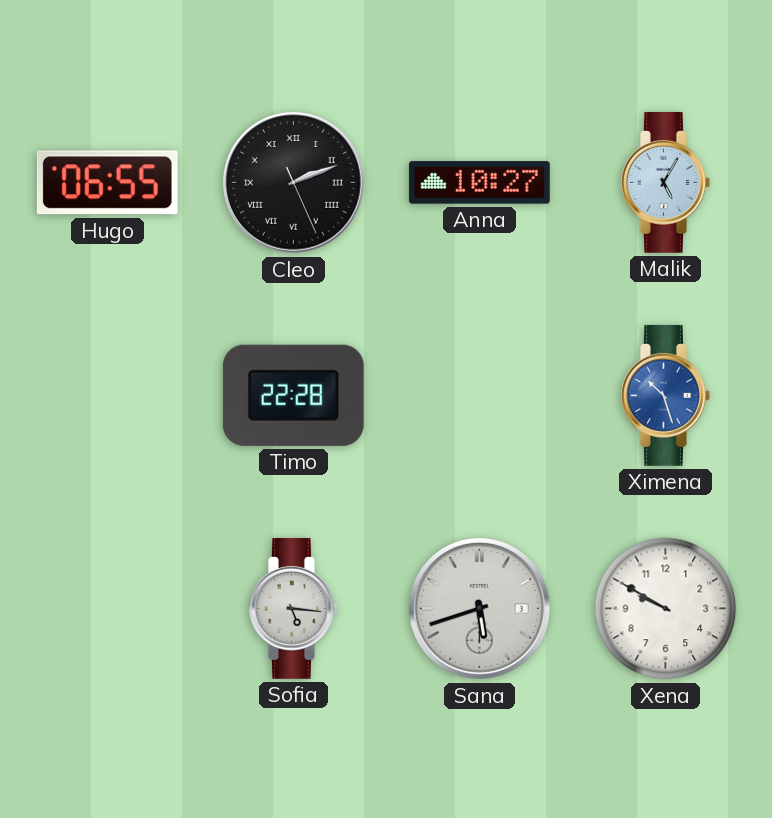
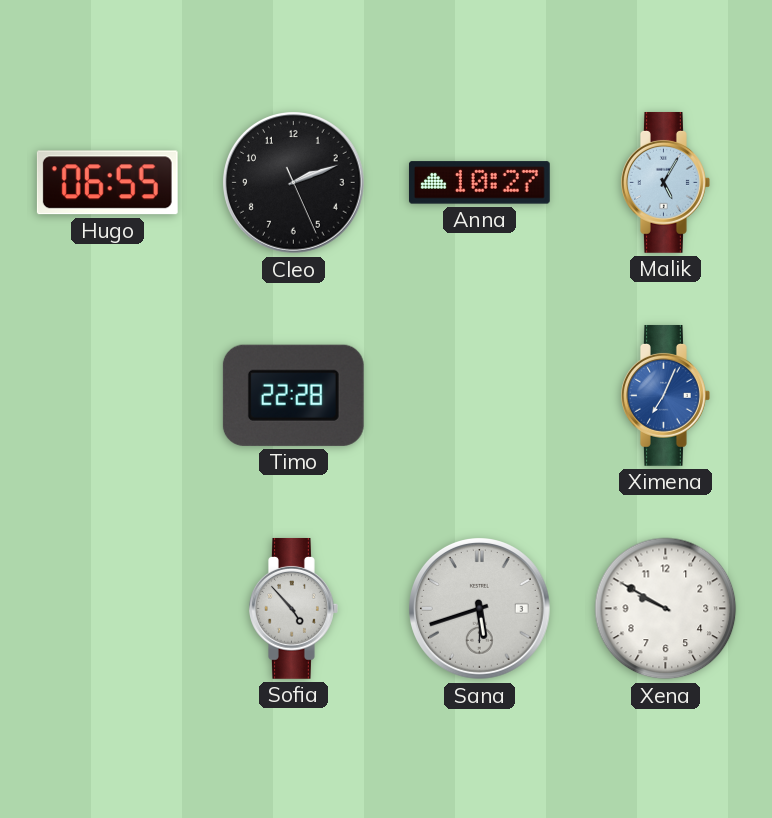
Cleo numerals: Roman -> Arabic
Ximena: 10:27 -> 7:04
Sofia: 5:16 -> 4:53
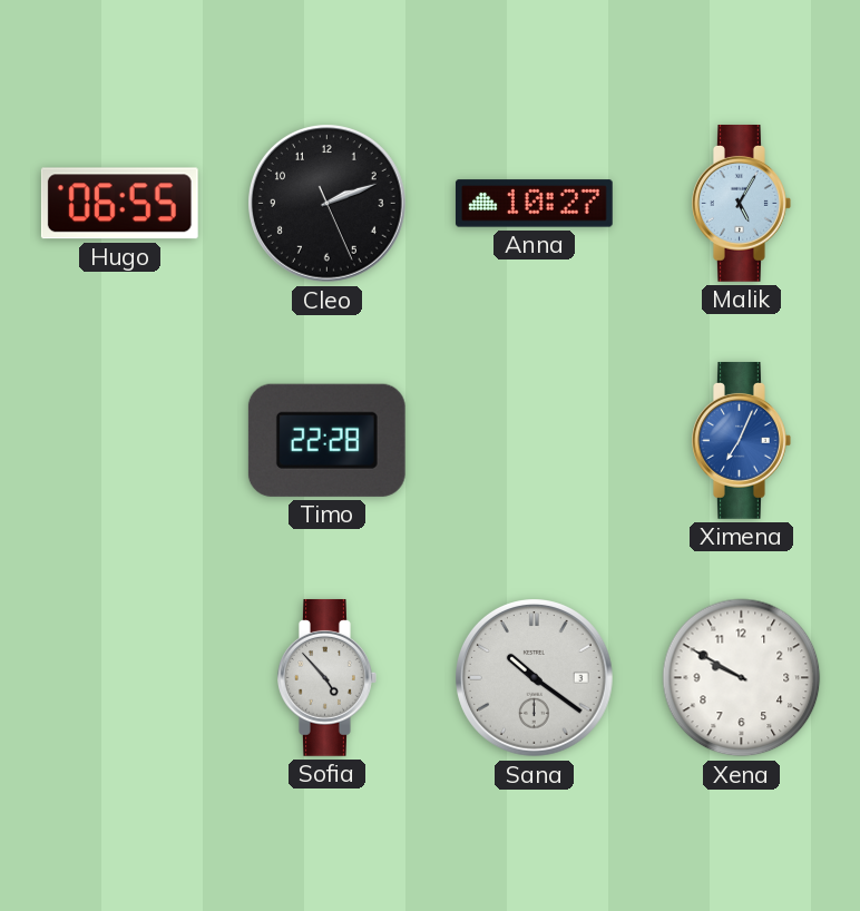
Sana: 5:42 -> 10:21
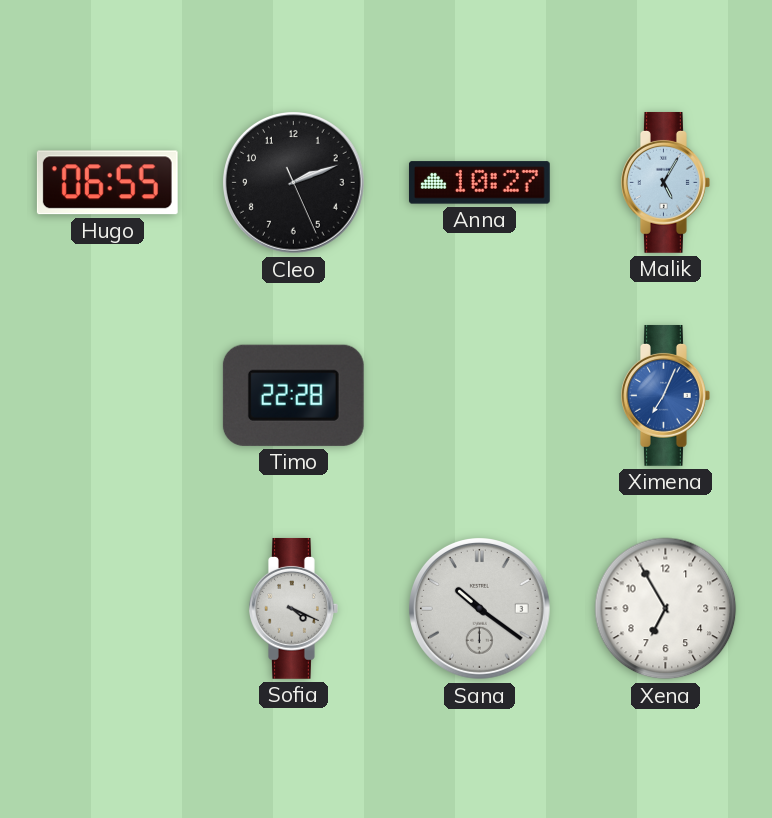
Sofia: 4:53 -> 4:19
Xena: 9:50 -> 6:55
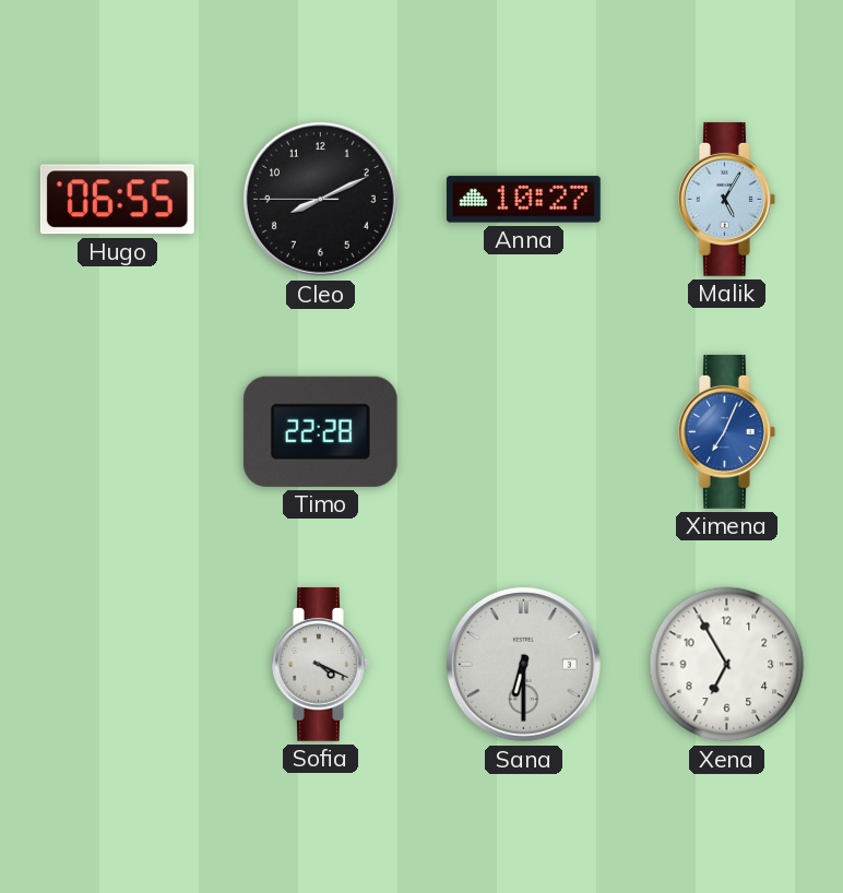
Cleo: 2:11 -> 8:10
Sana: 10:21 -> 6:30
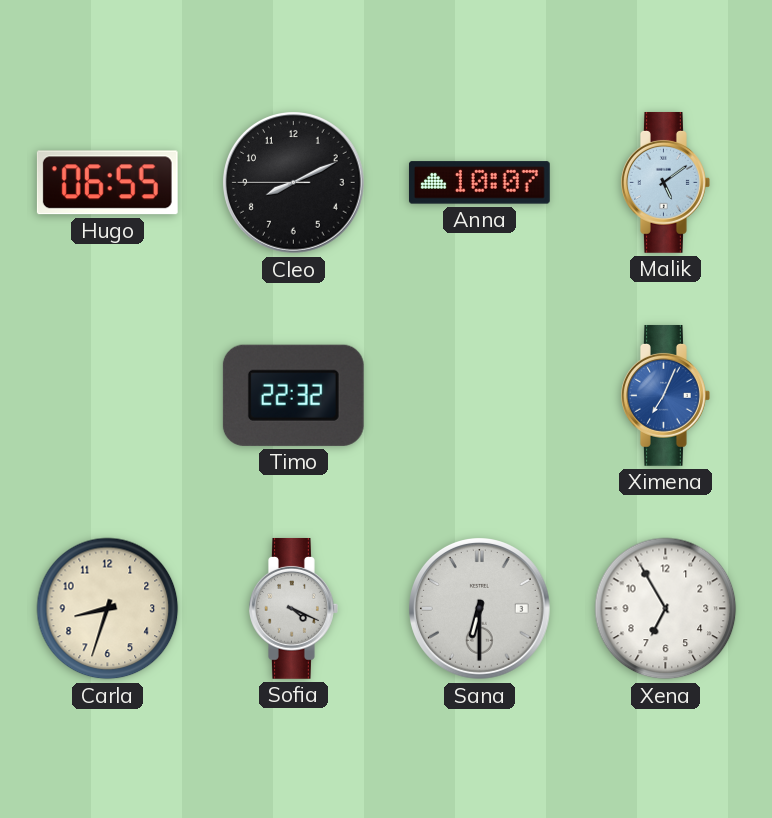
Anna: 10:27 -> 10:07
Malik: 5:05 -> 5:09
Timo: 22:28 -> 22:32
Carla: none -> 8:33
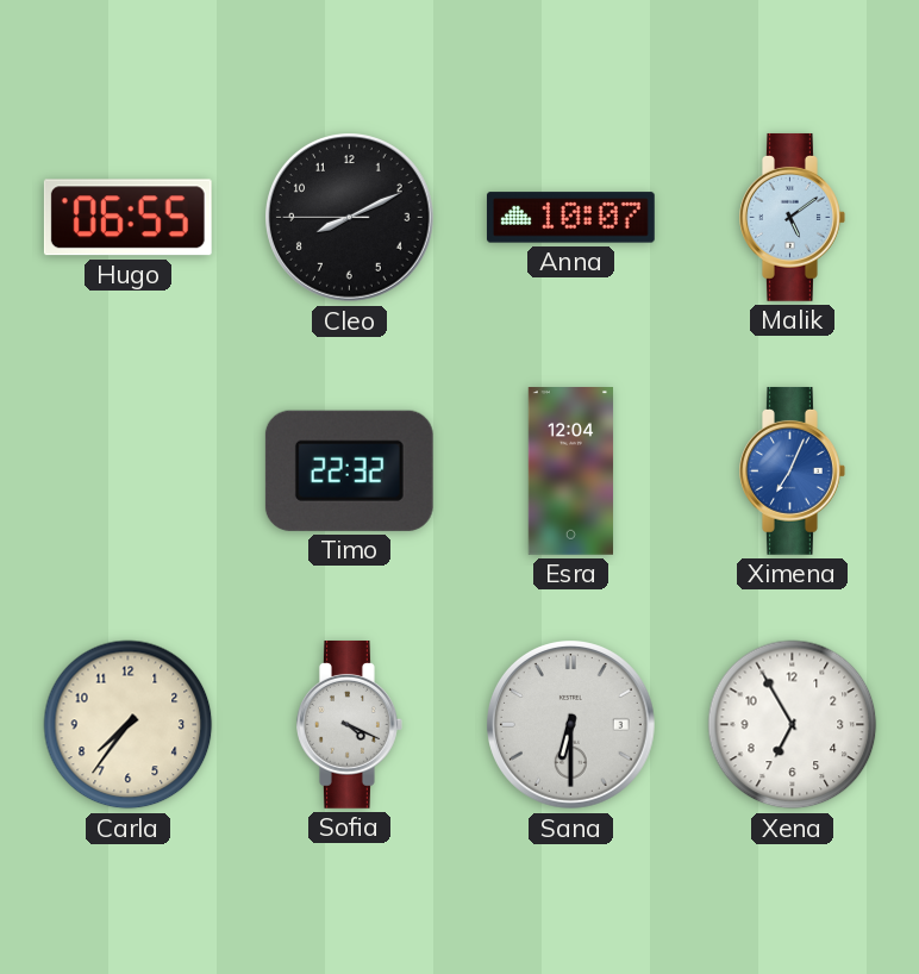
Esra: none -> 12:04
Carla: 8:33 -> 7:36
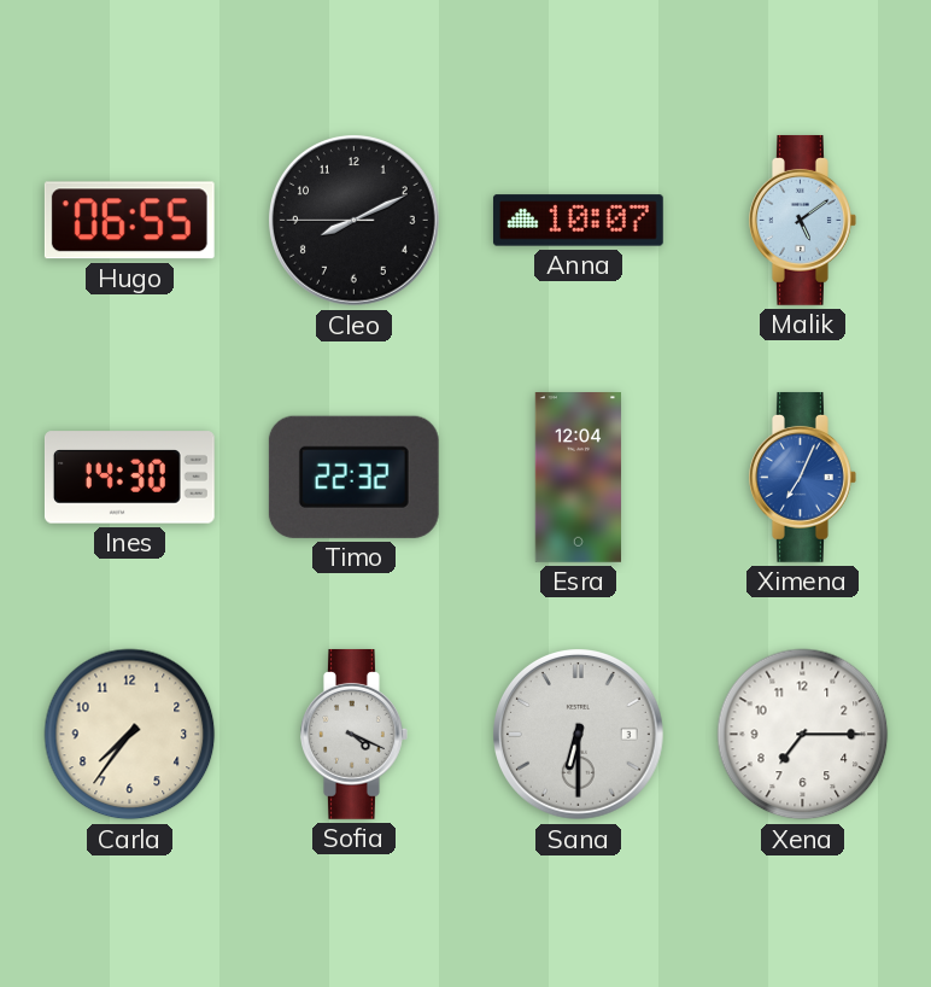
Ines: none -> 14:30
Xena: 6:55 -> 7:15
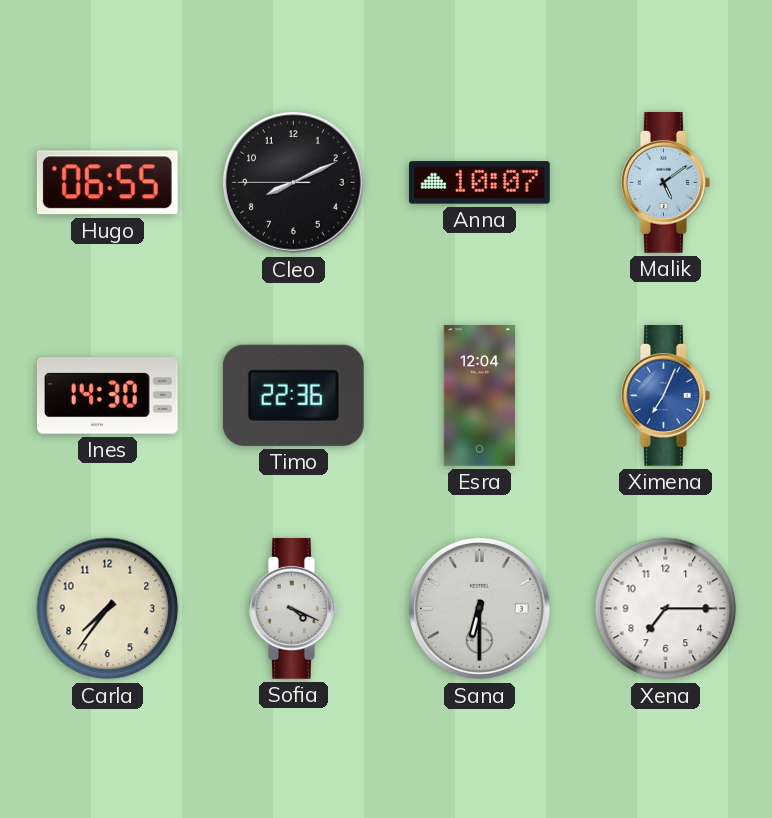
Timo: 22:32 -> 22:36
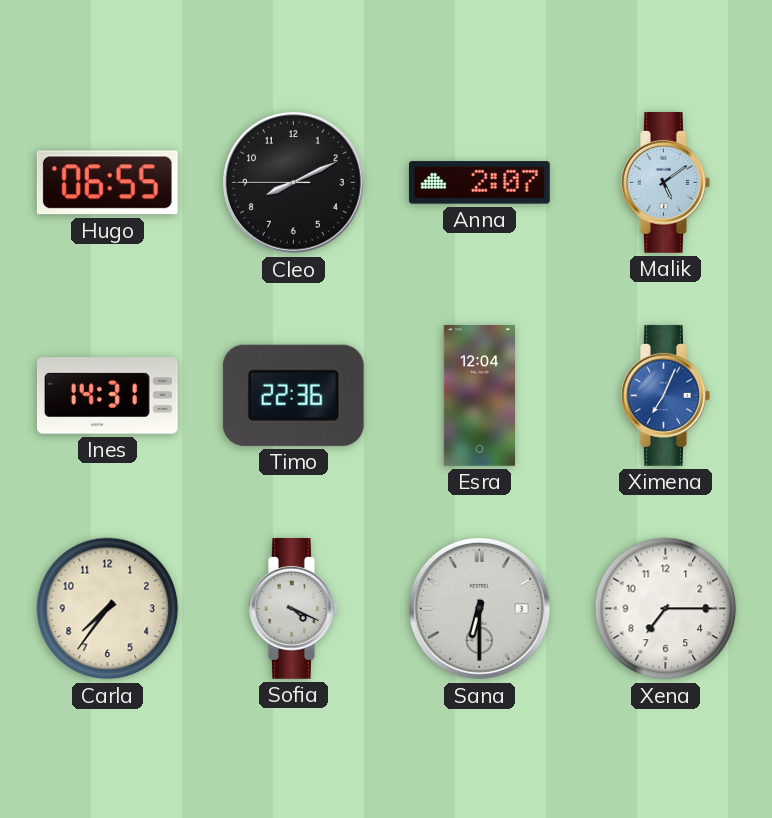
Anna: 10:07 -> 2:07
Ines: 14:30 -> 14:31
